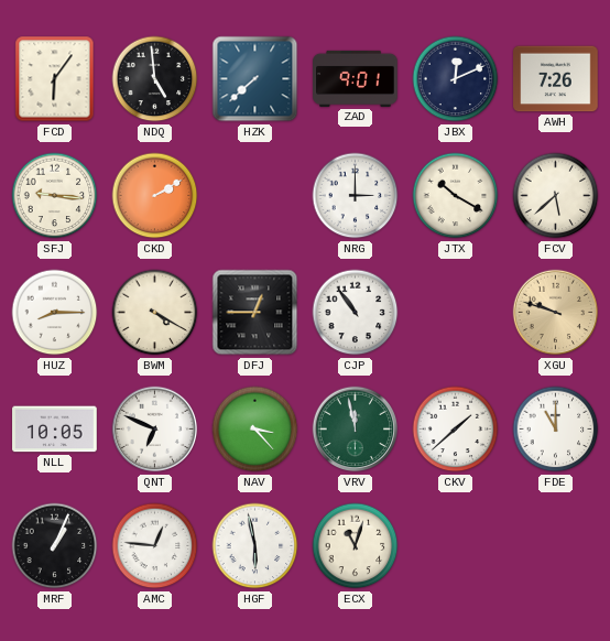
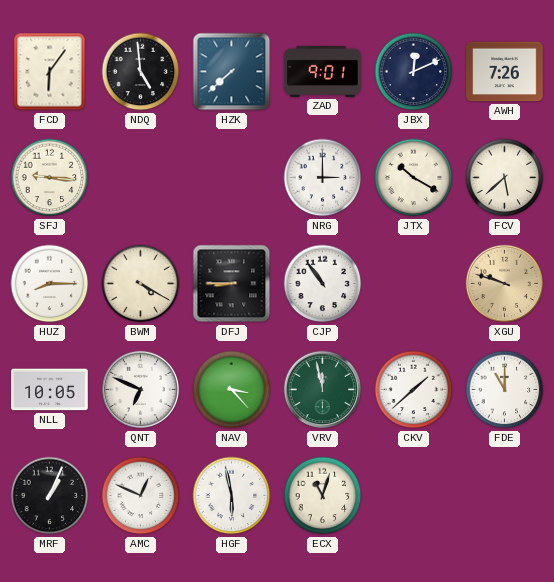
CKD: 2:10 -> none
DFJ: 12:45 -> 8:45
AMC: 12:46 -> 12:49
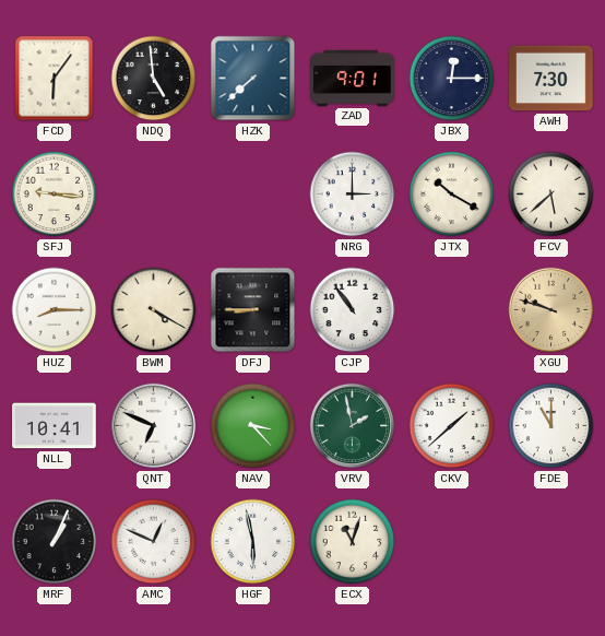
JBX: 12:11 -> 12:15
AWH: 7:26 -> 7:30
NLL: 10:05 -> 10:41
VRV: 11:58 -> 1:58
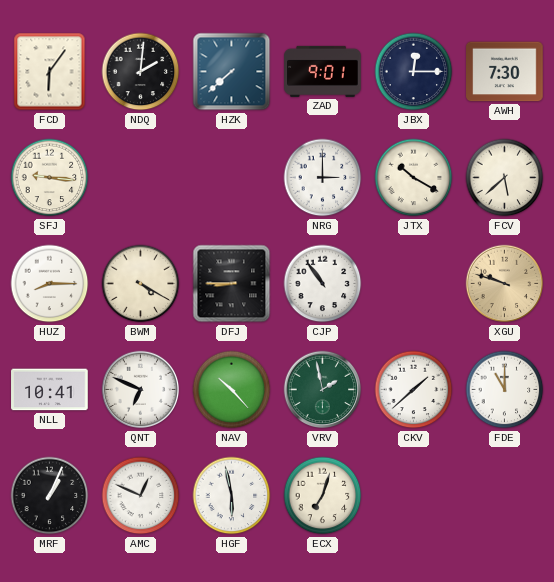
NDQ: 4:59 -> 2:01
NAV: 3:23 -> 10:23
ECX: 11:03 -> 7:03
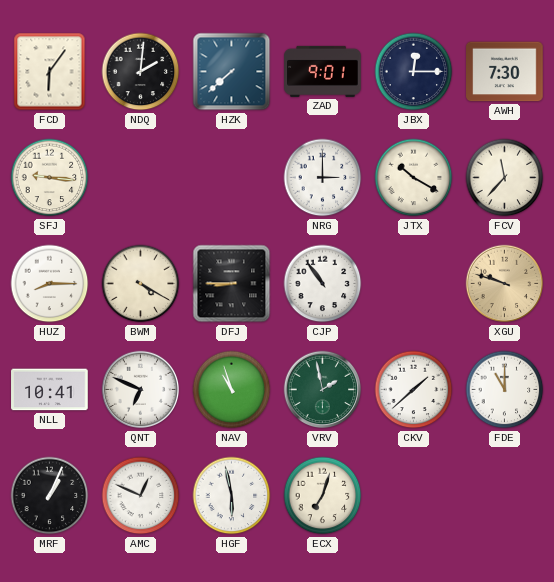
FCV: 5:38 -> 11:37
NAV: 10:23 -> 10:57
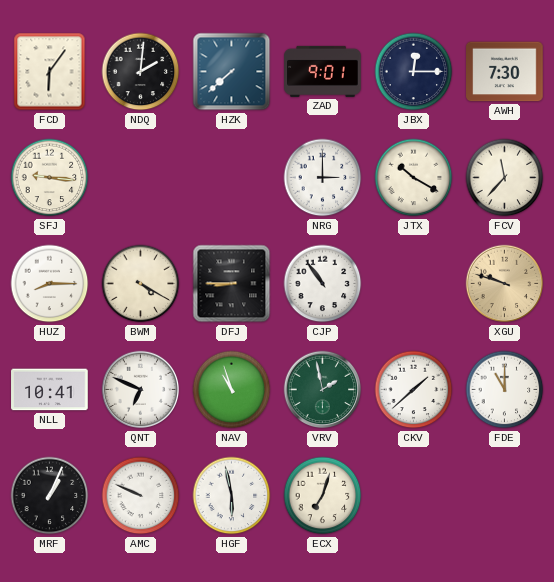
AMC: 12:49 -> 9:49
